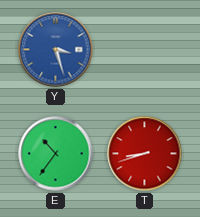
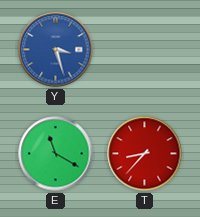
E: 10:36 -> 11:20
T: 8:42 -> 8:37
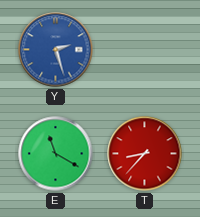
Y: 3:27 -> 2:27
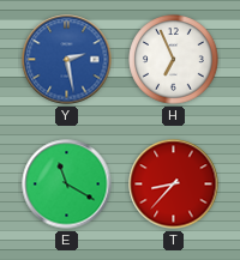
Y: 2:27 -> 2:28
H: none -> 6:56
